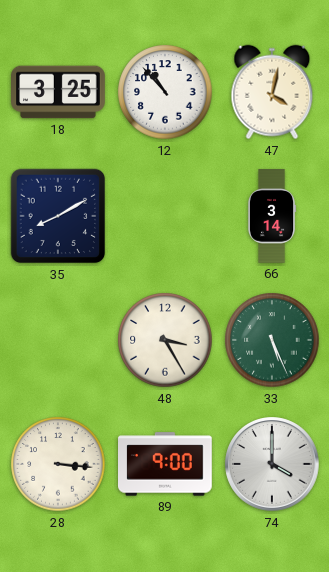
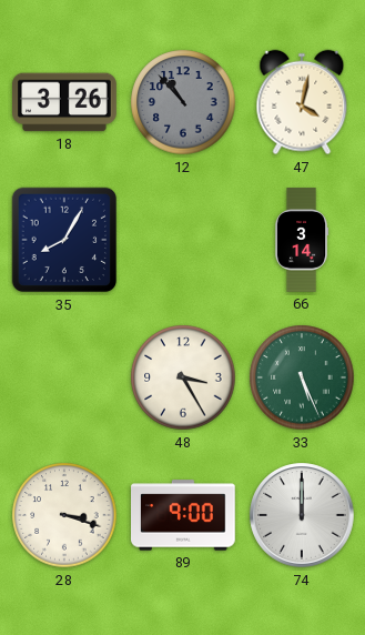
18: 3:25 -> 3:26
12 dial: white -> grey
35: 8:10 -> 8:05
28: 3:16 -> 3:18
74: 4:00 -> 12:00
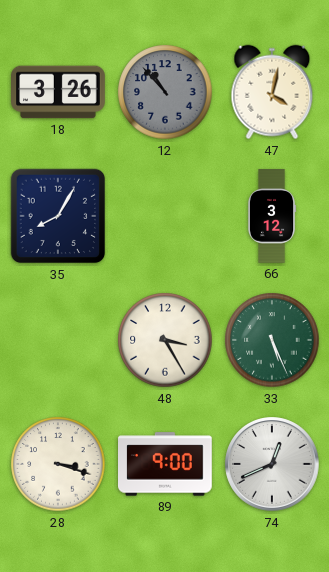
66: 3:14 -> 3:12
74: 12:00 -> 12:41
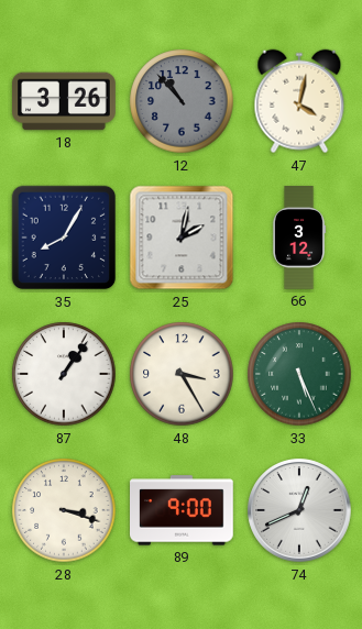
25: none -> 2:02
87: none -> 1:06
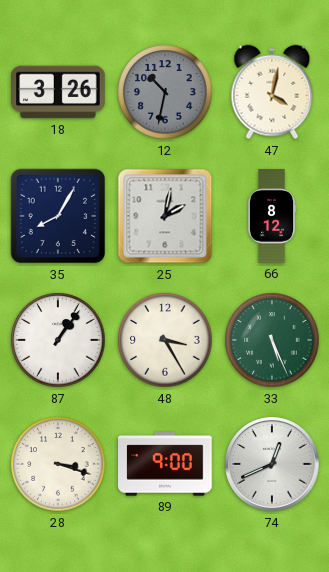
12: 10:53 -> 10:32
66: 3:12 -> 8:12
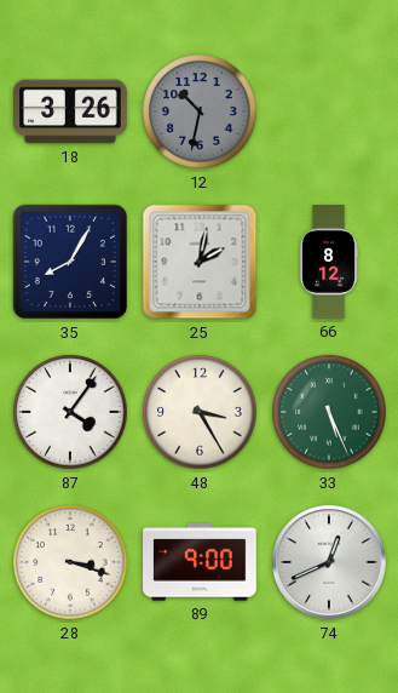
47: 4:02 -> none
87: 1:06 -> 4:06
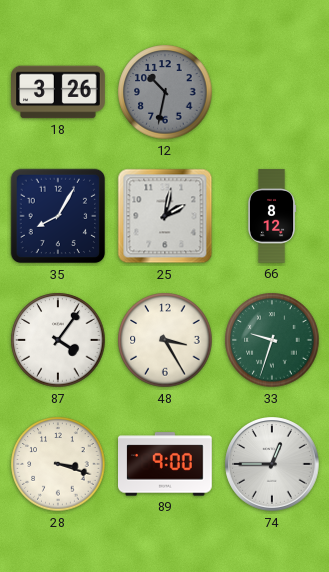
33: 5:26 -> 9:33
74: 12:41 -> 12:45
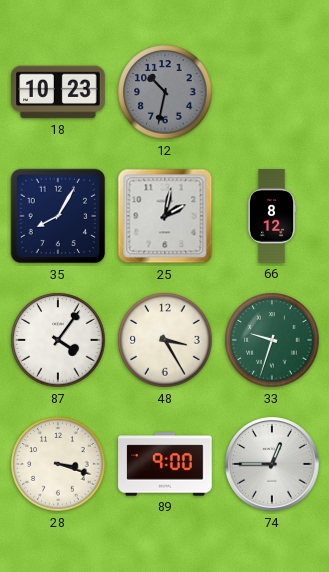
18: 3:26 -> 10:23
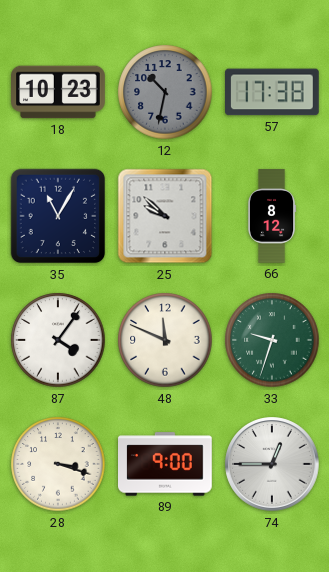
57: none -> 17:38
35: 8:05 -> 11:05
25: 2:02 -> 9:52
48: 3:25 -> 11:49
